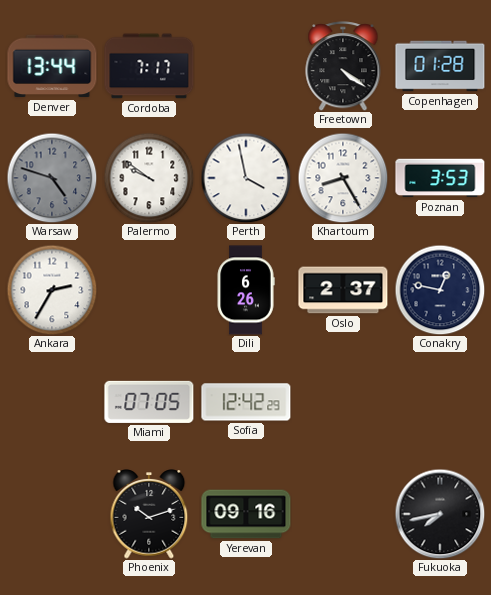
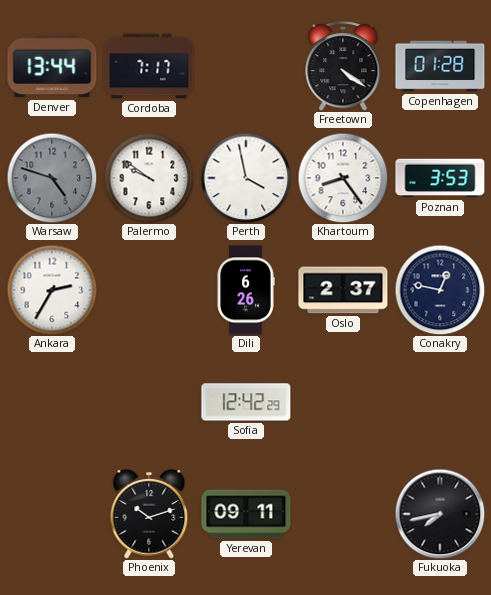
Khartoum: 8:25 -> 8:24
Miami: 07:05 -> none
Yerevan: 09:16 -> 09:11
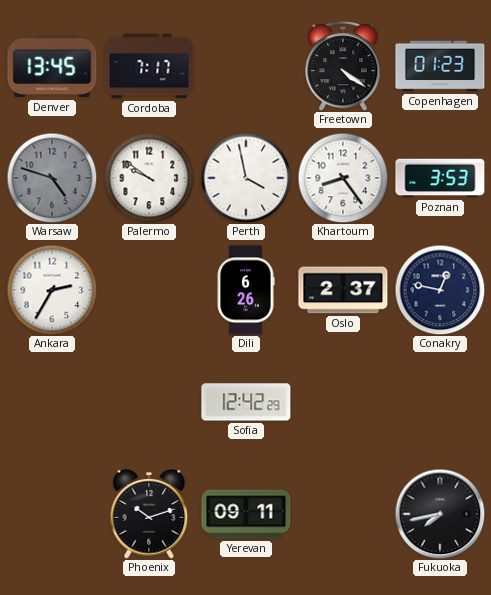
Denver: 13:44 -> 13:45
Copenhagen: 01:28 -> 01:23
